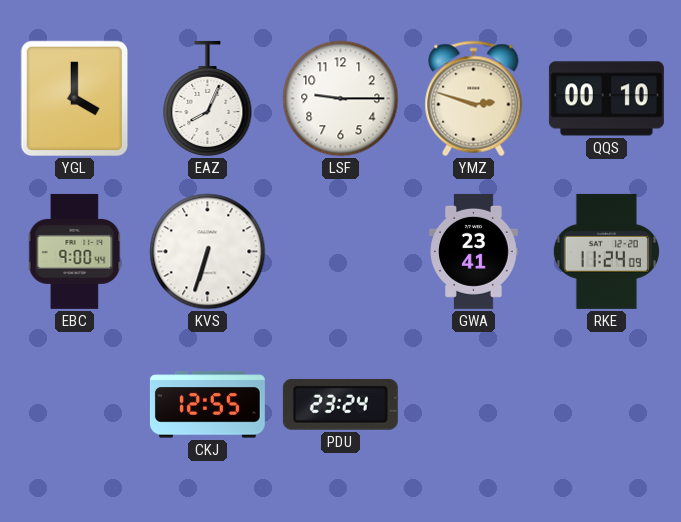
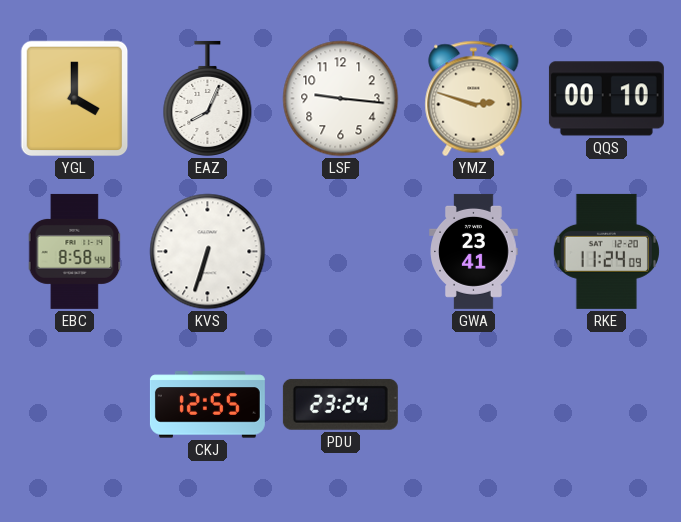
LSF: 9:15 -> 9:16
EBC: 9:00 -> 8:58
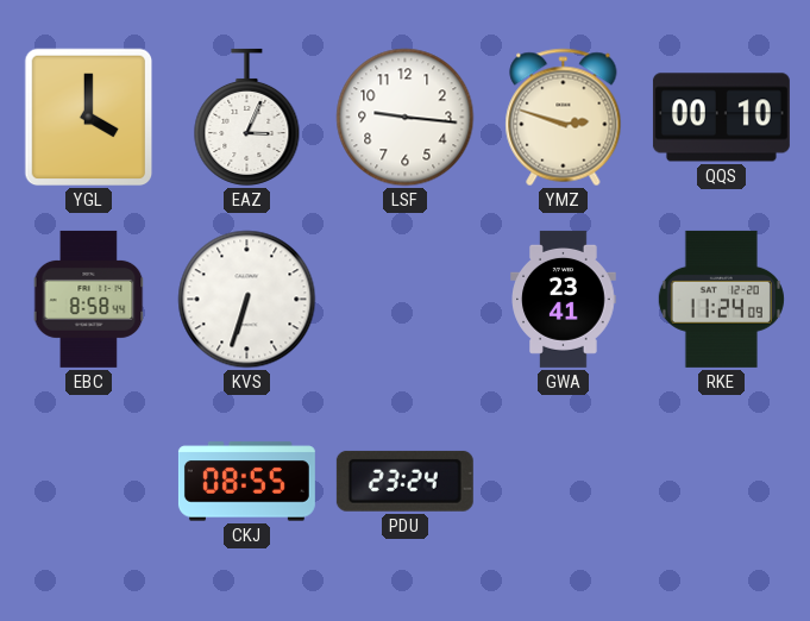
EAZ: 8:04 -> 3:04
CKJ: 12:55 -> 08:55
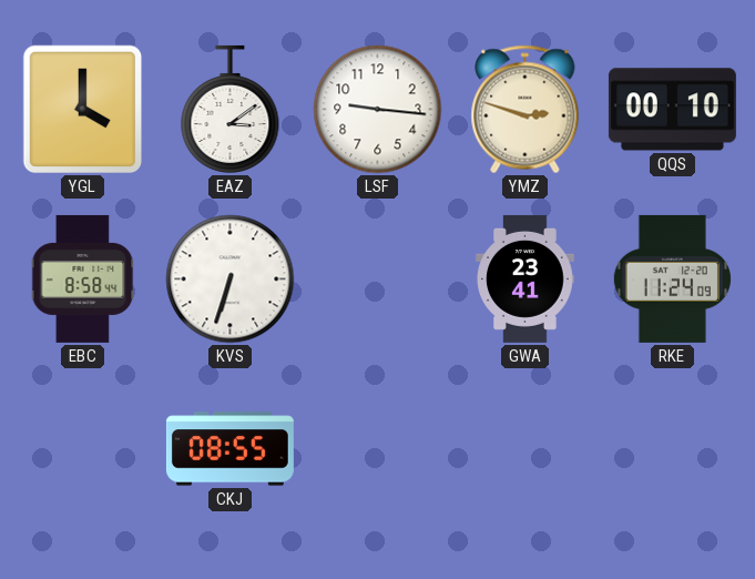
EAZ: 3:04 -> 3:09
PDU: 23:24 -> none
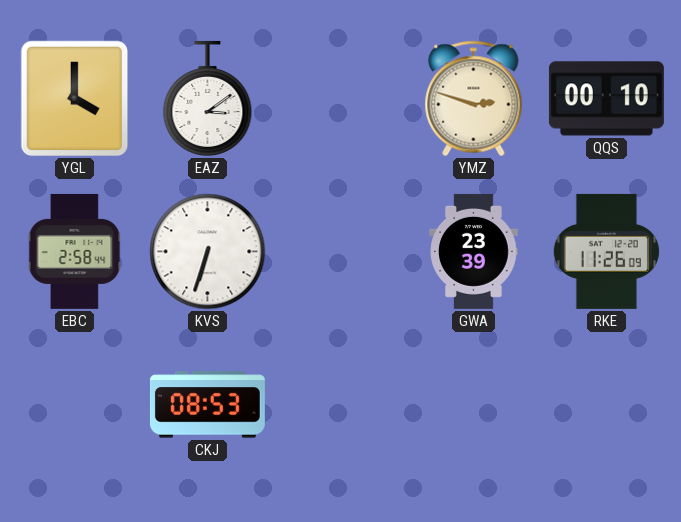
LSF: 9:16 -> none
EBC: 8:58 -> 2:58
GWA: 23:41 -> 23:39
RKE: 11:24 -> 11:26
CKJ: 08:55 -> 08:53
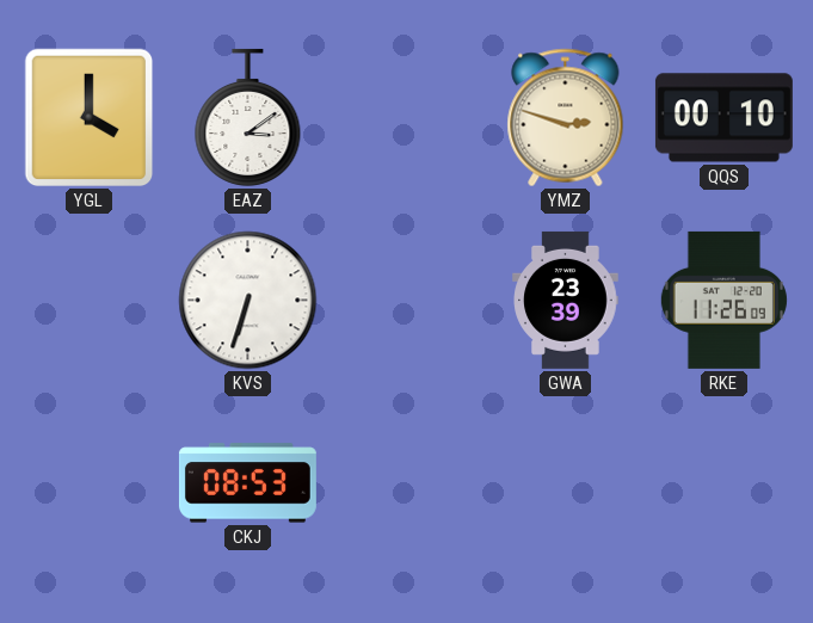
EBC: 2:58 -> none
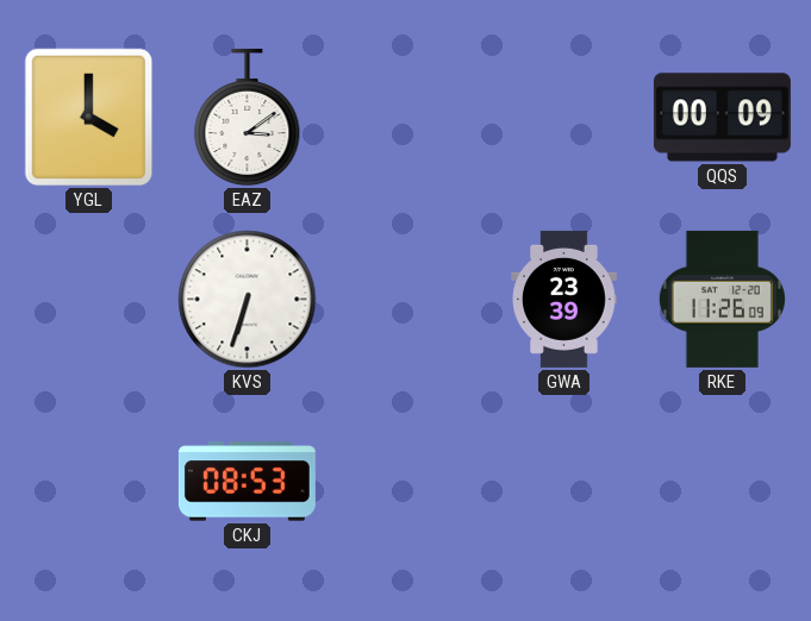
YMZ: 2:48 -> none
QQS: 00:10 -> 00:09
